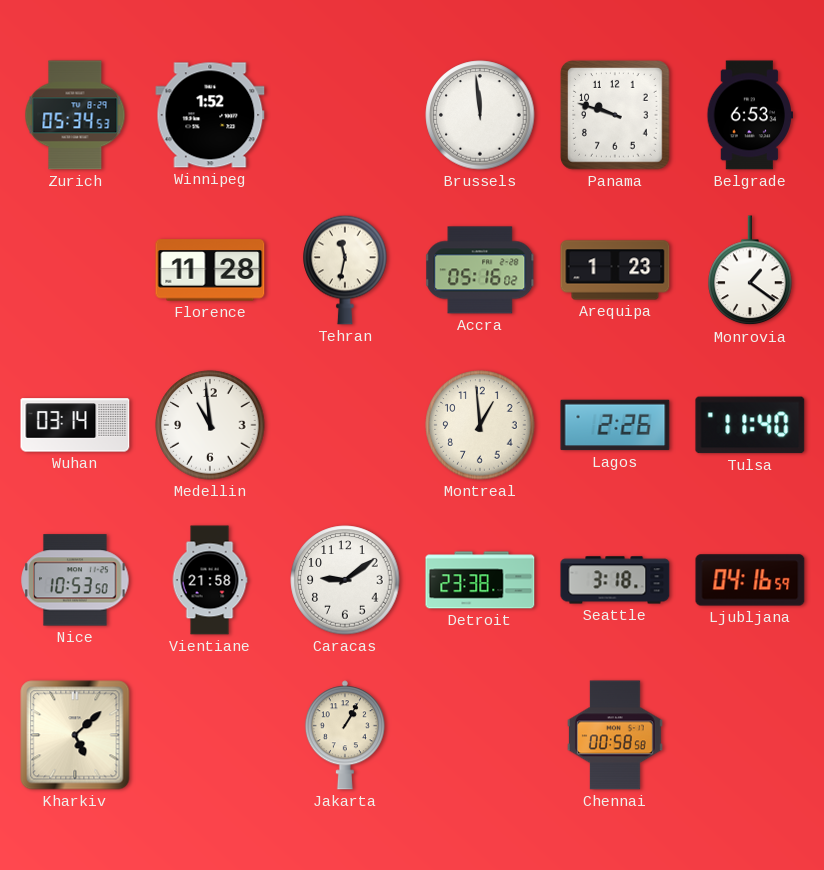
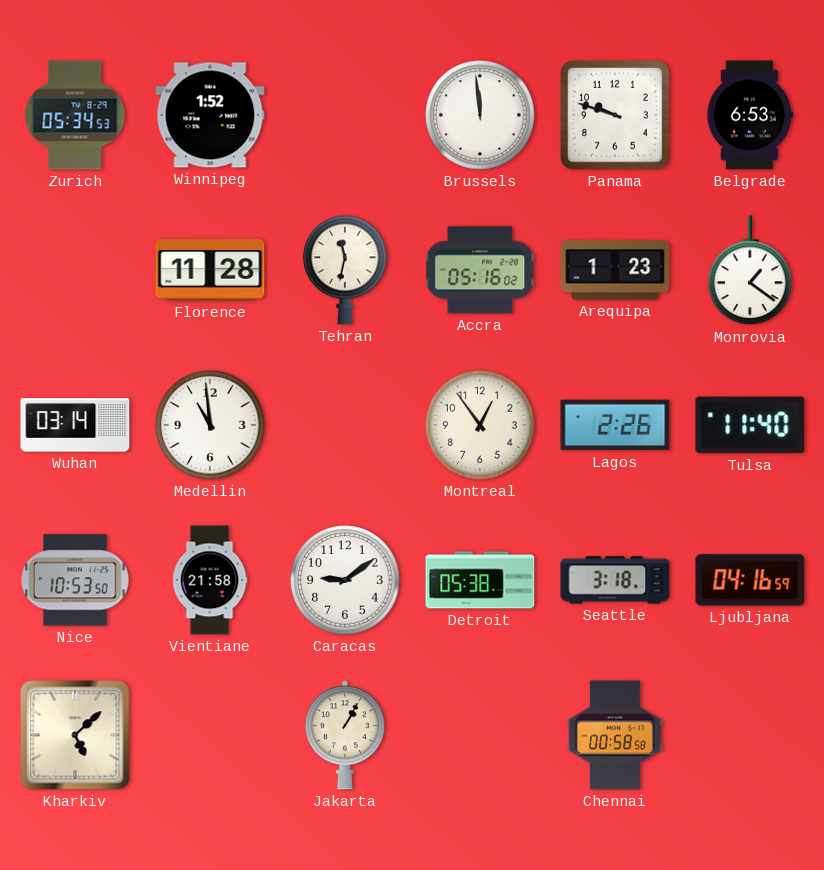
Montreal: 12:59 -> 12:54
Detroit: 23:38 -> 05:38
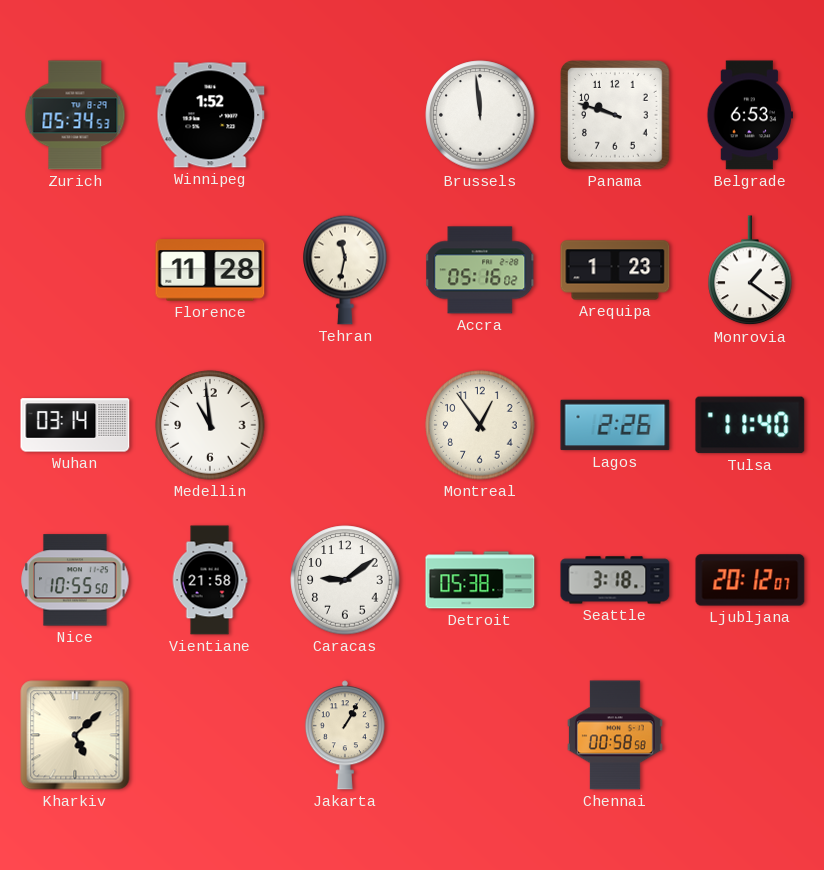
Nice: 10:53 -> 10:55
Ljubljana: 04:16 -> 20:12
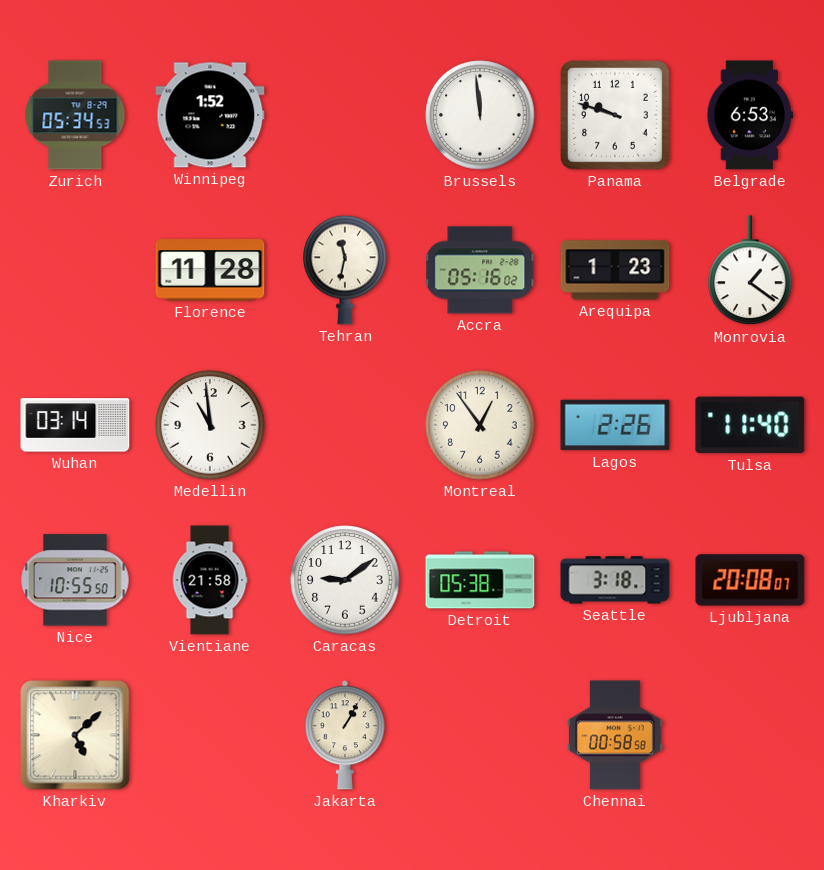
Ljubljana: 20:12 -> 20:08
